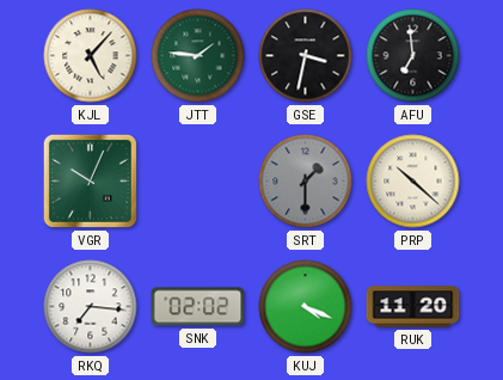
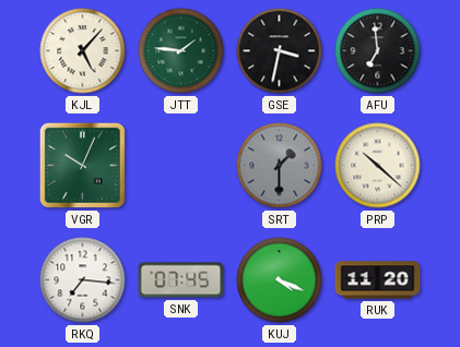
SNK: 02:02 -> 07:45
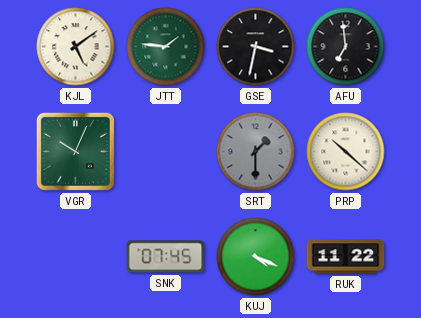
KJL: 5:07 -> 5:09
RKQ: 7:16 -> none
RUK: 11:20 -> 11:22
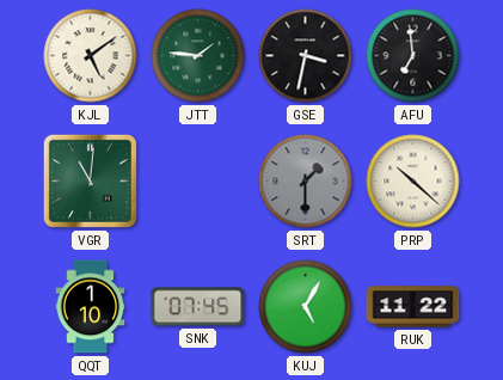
VGR: 10:04 -> 11:01
QQT: none -> 1:10
KUJ: 4:19 -> 5:05
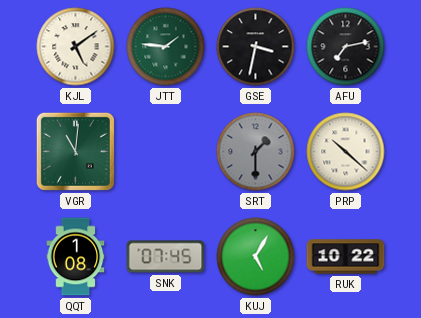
AFU: 6:59 -> 7:13
QQT: 1:10 -> 1:08
RUK: 11:22 -> 10:22
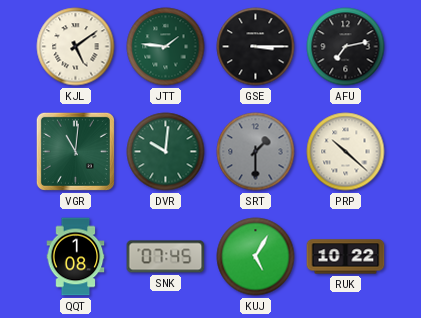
GSE: 3:32 -> 3:15
DVR: none -> 10:01
